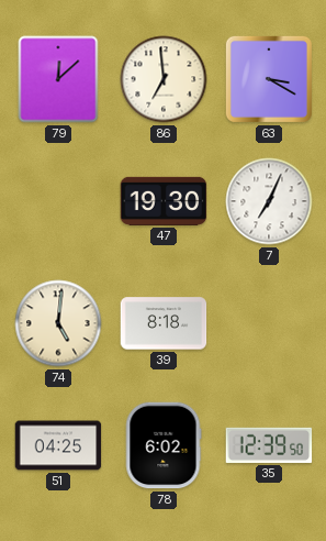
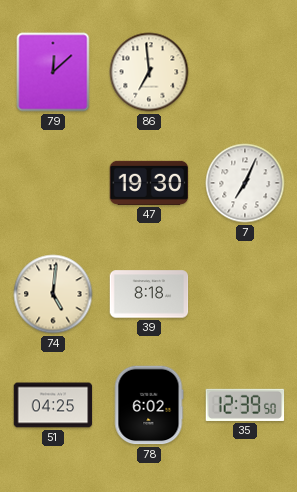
63: 3:20 -> none
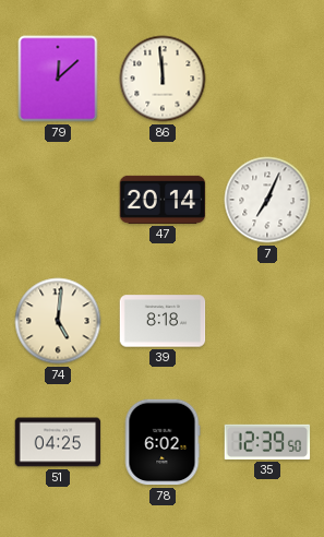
86: 6:59 -> 11:59
47: 19:30 -> 20:14
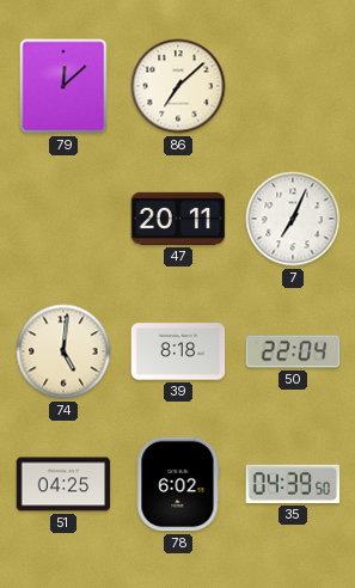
86: 11:59 -> 7:08
47: 20:14 -> 20:11
50: none -> 22:04
35: 12:39 -> 04:39
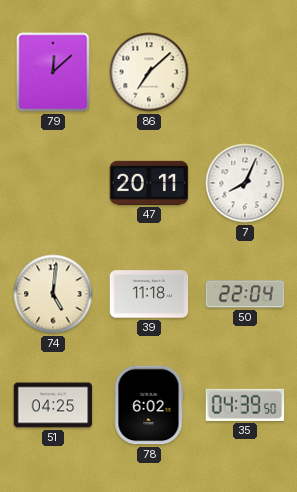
7: 7:04 -> 8:04
39: 8:18 -> 11:18
